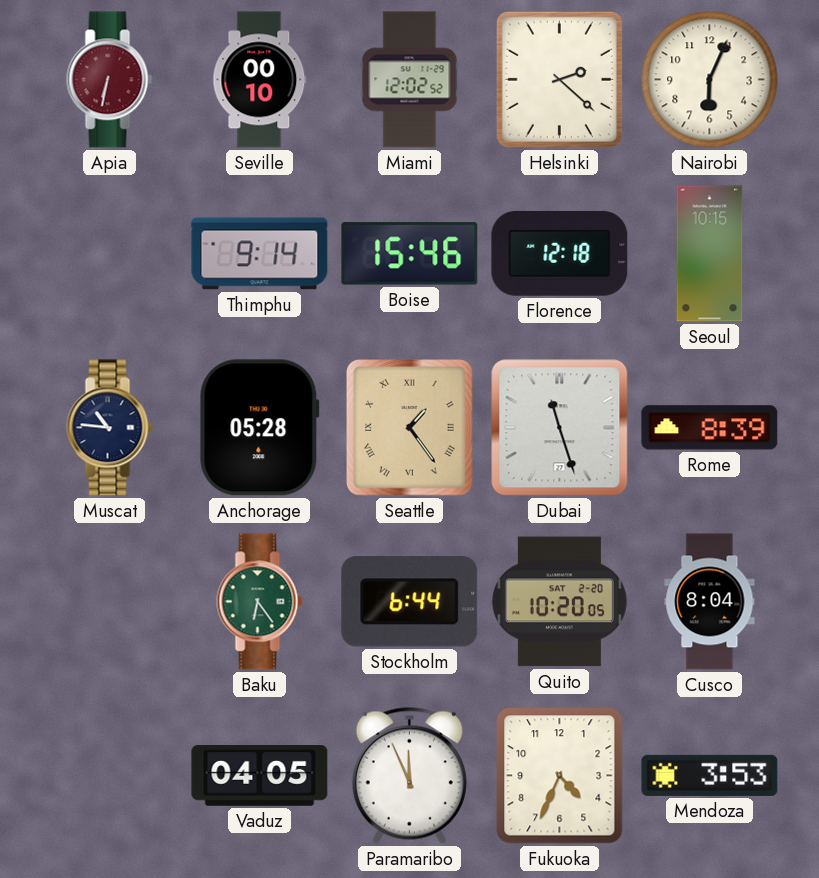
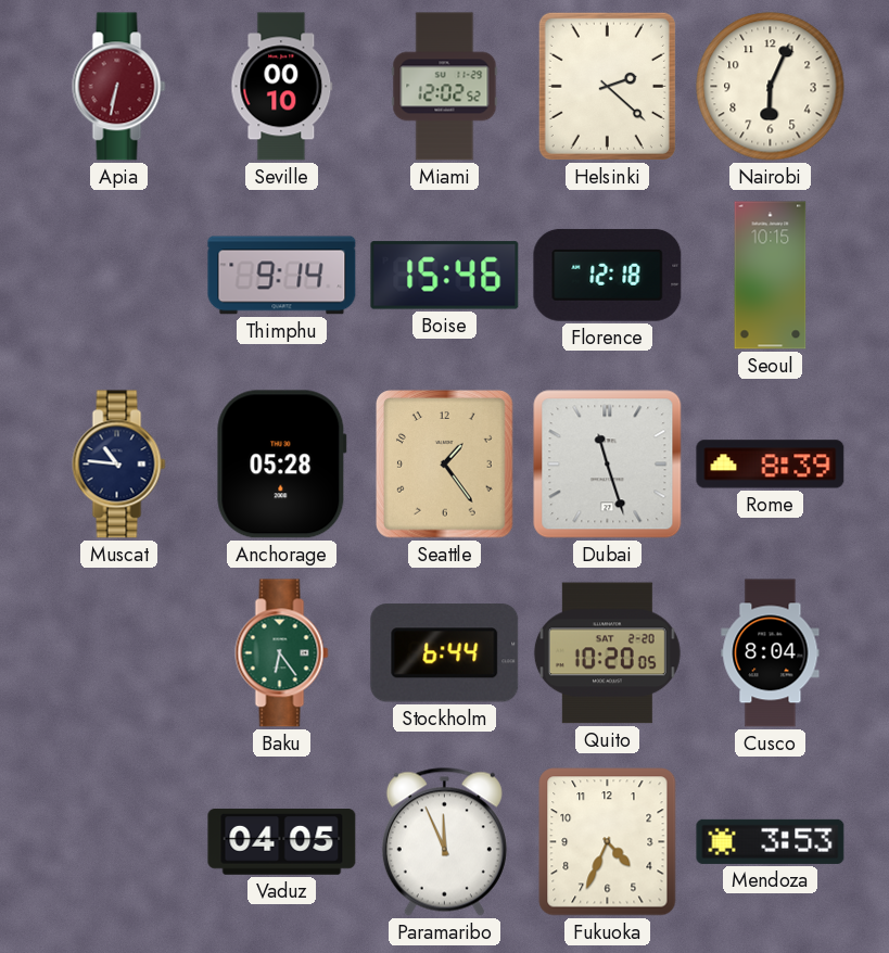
Seattle numerals: Roman -> Arabic
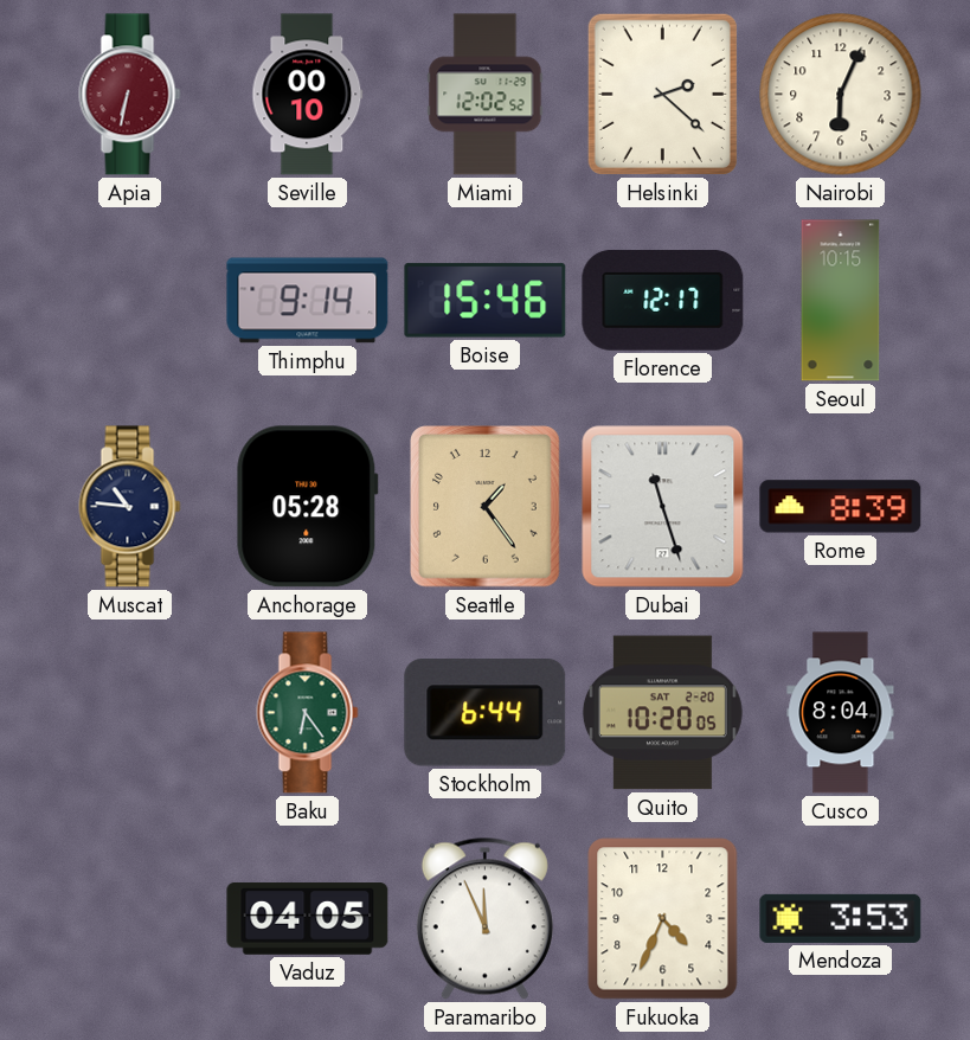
Florence: 12:18 -> 12:17
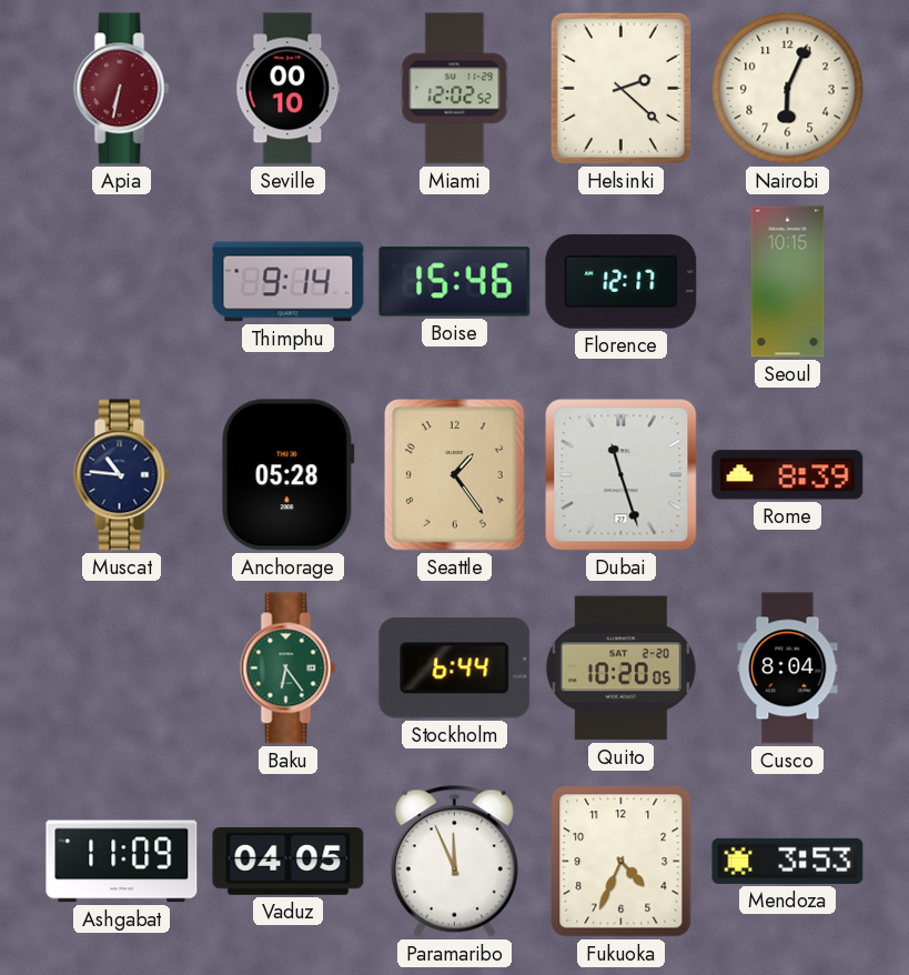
Ashgabat: none -> 11:09
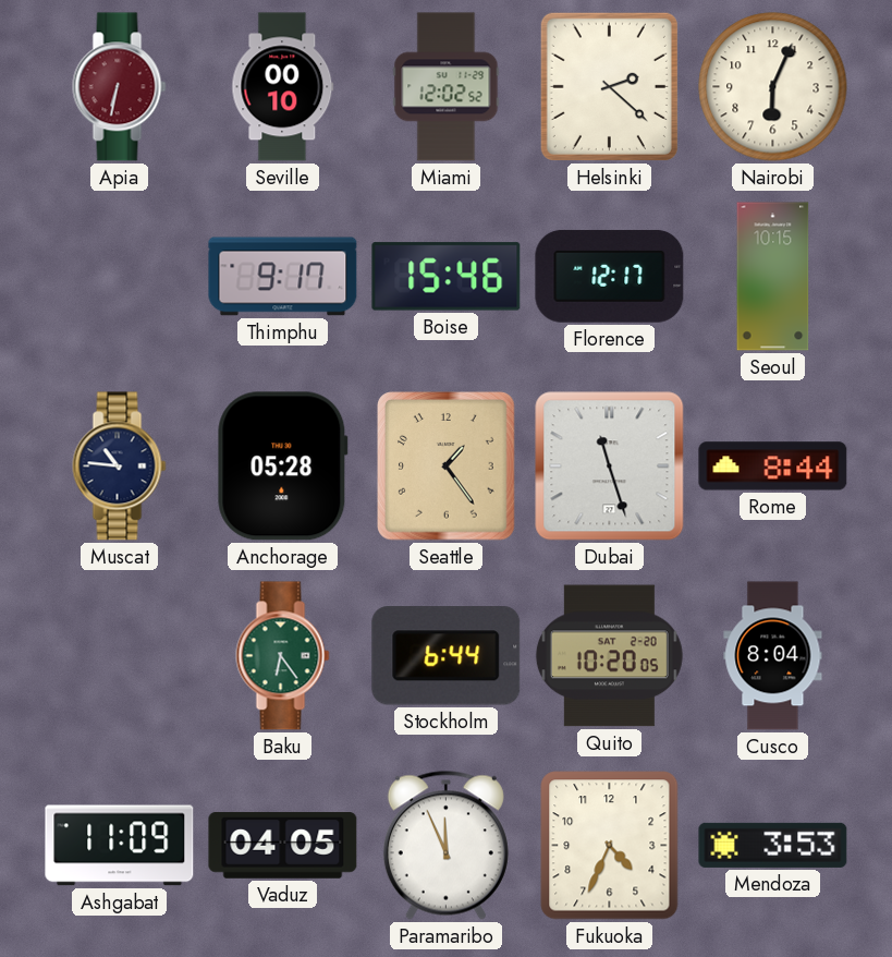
Thimphu: 9:14 -> 9:17
Rome: 8:39 -> 8:44
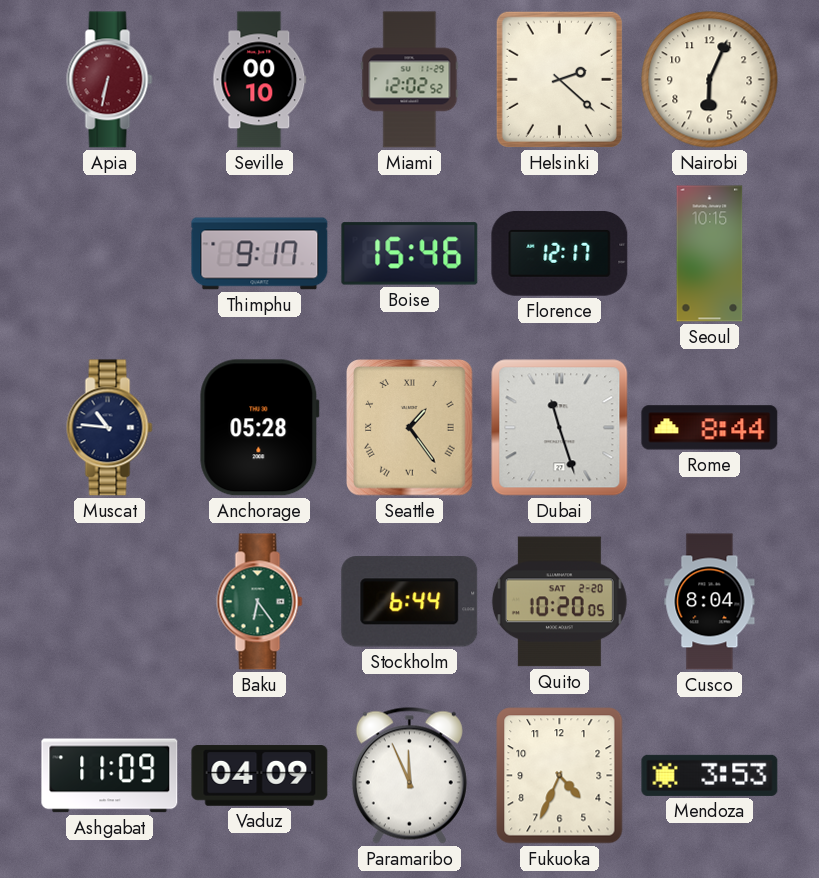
Seattle numerals: Arabic -> Roman
Vaduz: 04:05 -> 04:09
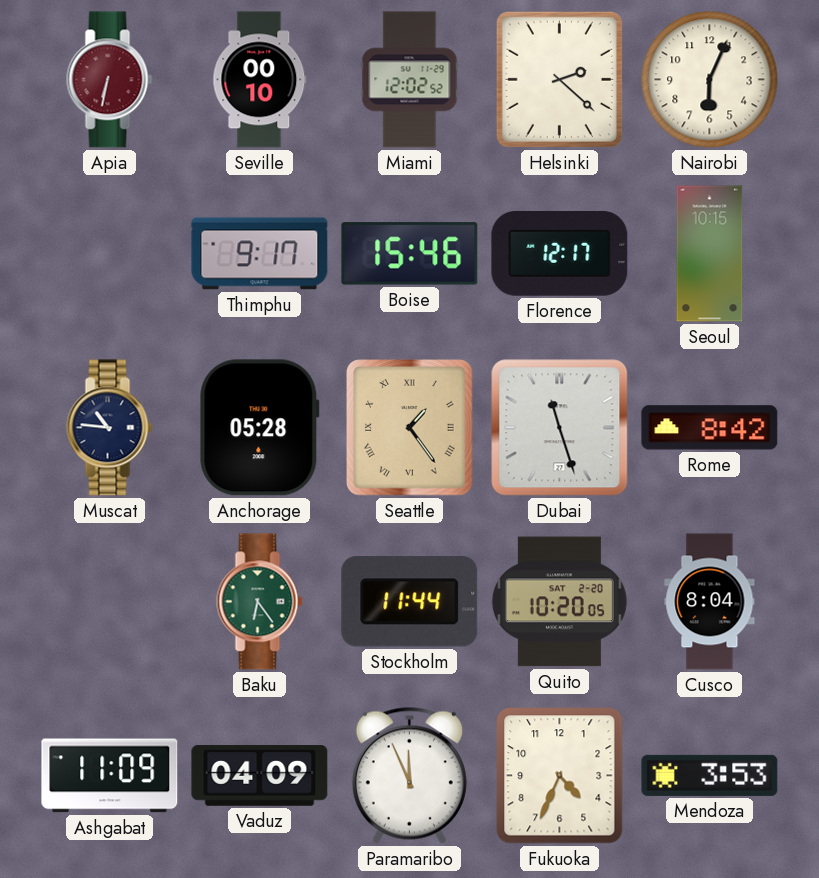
Rome: 8:44 -> 8:42
Stockholm: 6:44 -> 11:44
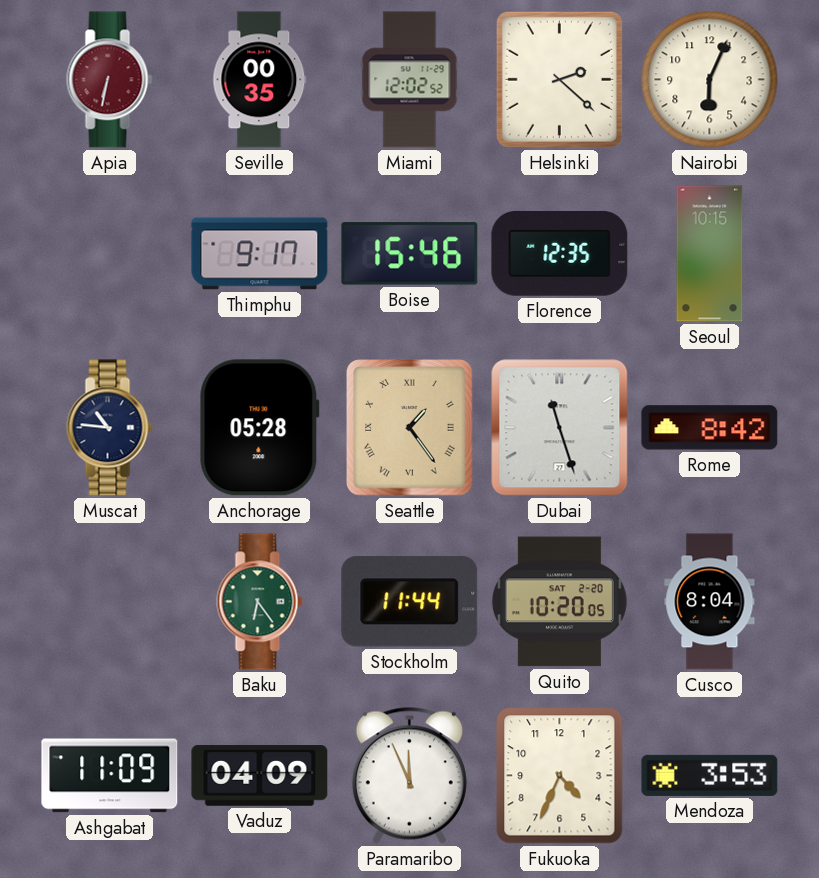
Seville: 00:10 -> 00:35
Florence: 12:17 -> 12:35
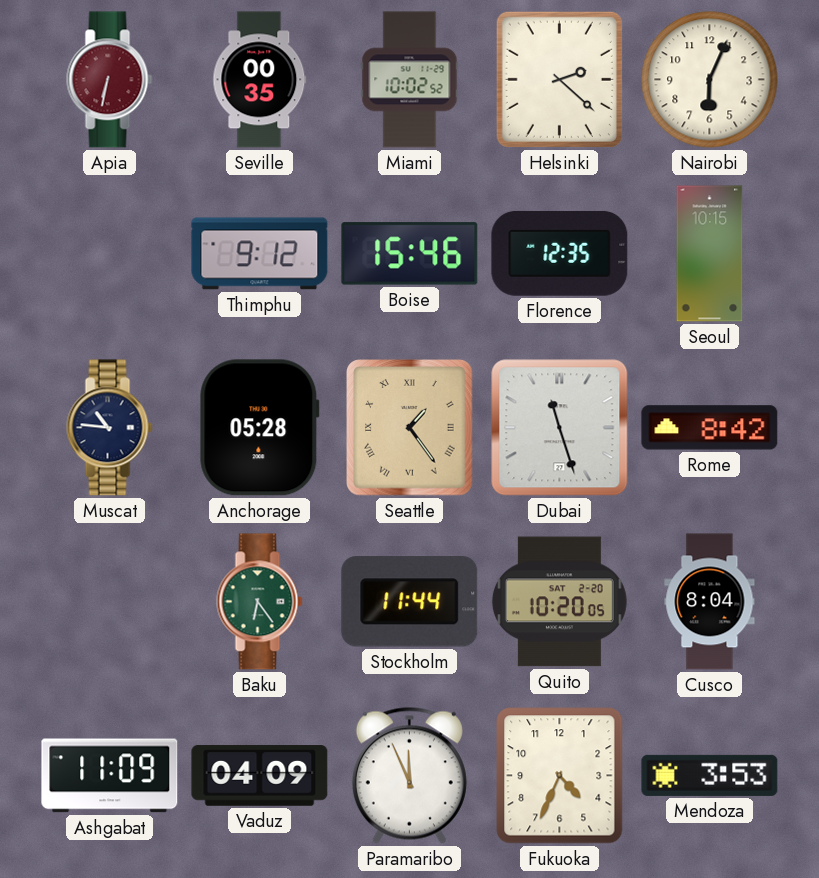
Miami: 12:02 -> 10:02
Thimphu: 9:17 -> 9:12
